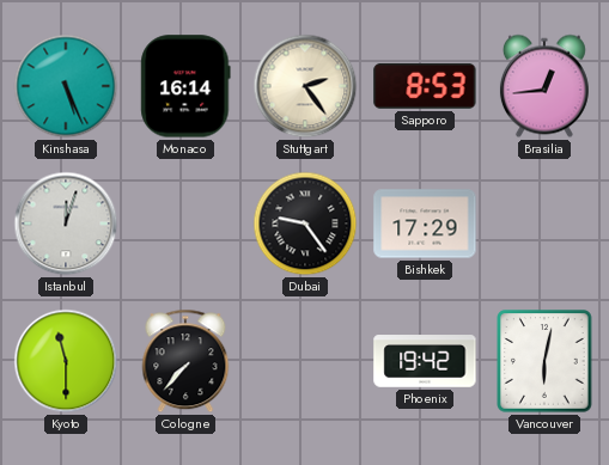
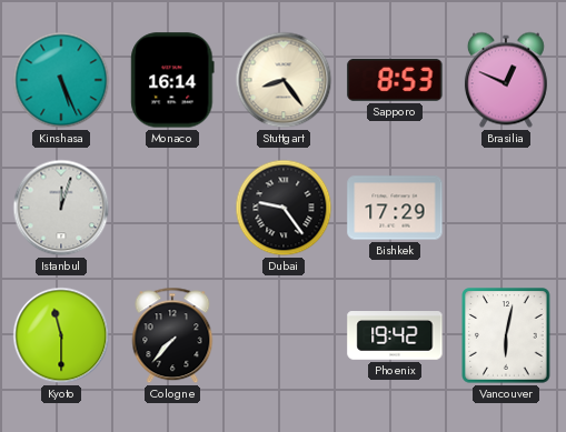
Stuttgart: 2:24 -> 8:24
Brasilia: 12:44 -> 12:49
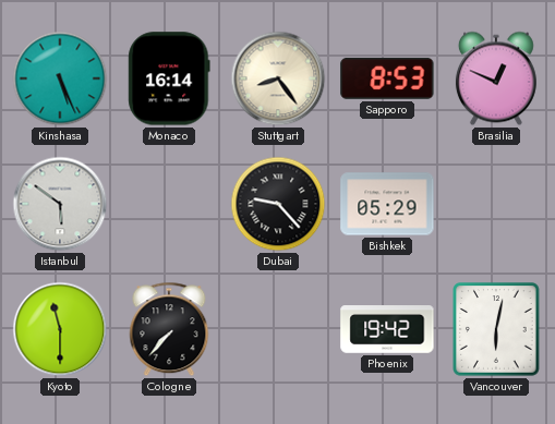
Istanbul: 12:03 -> 5:51
Dubai: 9:24 -> 9:23
Bishkek: 17:29 -> 05:29
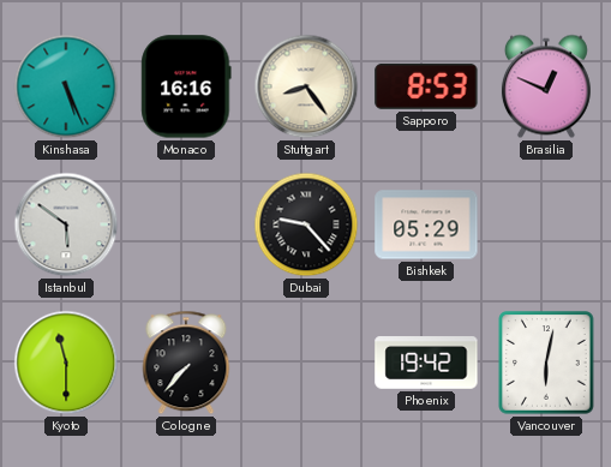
Monaco: 16:14 -> 16:16
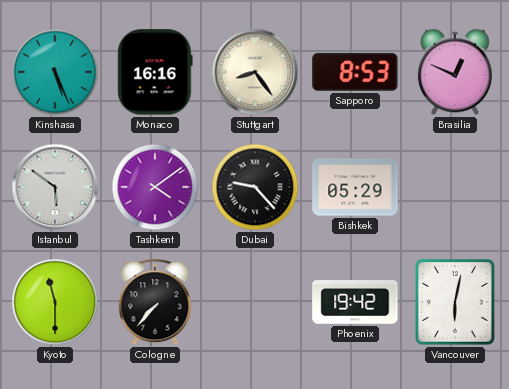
Tashkent: none -> 4:09
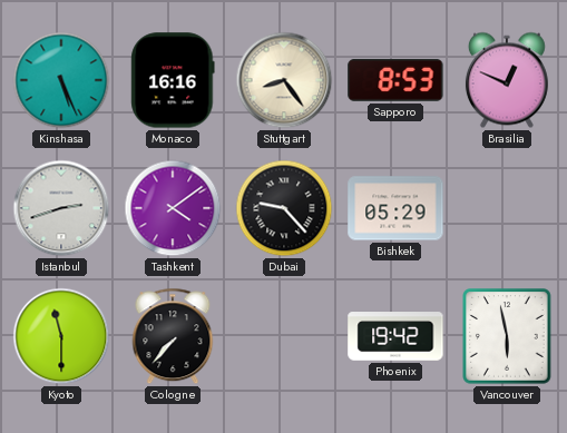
Istanbul: 5:51 -> 2:42
Vancouver: 6:02 -> 5:58
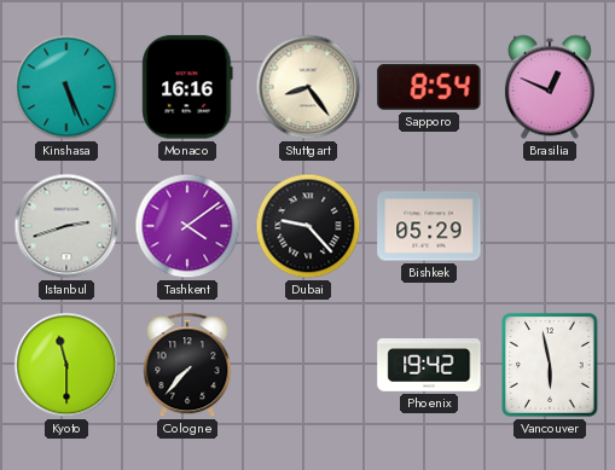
Sapporo: 8:53 -> 8:54
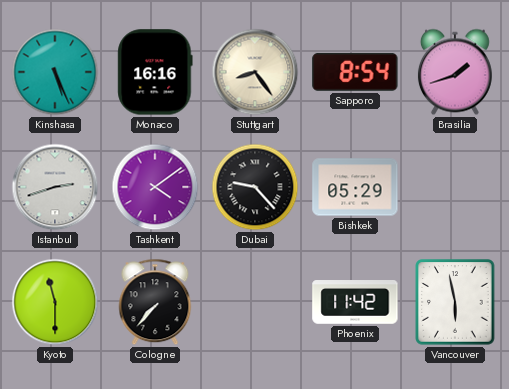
Brasilia: 12:49 -> 1:42
Phoenix: 19:42 -> 11:42
